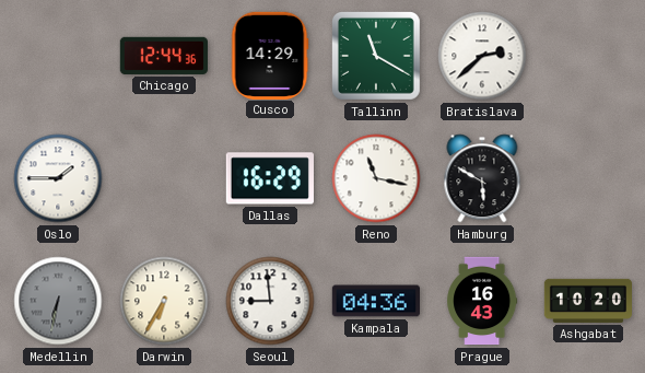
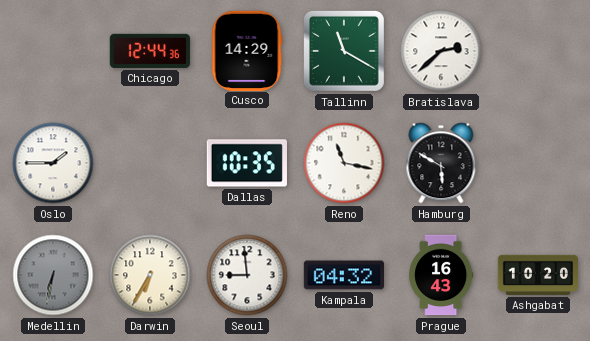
Dallas: 16:29 -> 10:35
Kampala: 04:36 -> 04:32
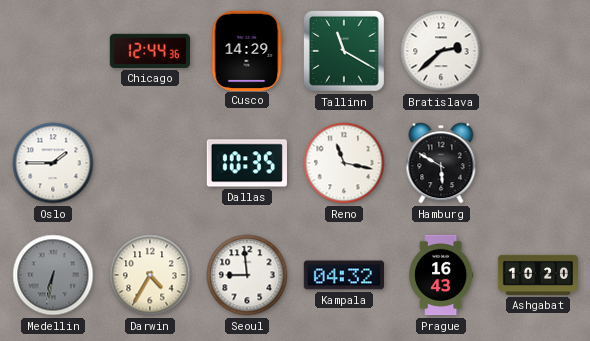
Darwin: 6:35 -> 4:35
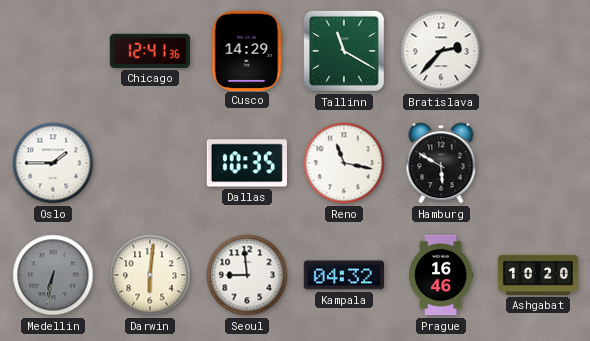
Chicago: 12:44 -> 12:41
Bratislava: 2:38 -> 2:37
Darwin: 4:35 -> 6:01
Prague: 16:43 -> 16:46
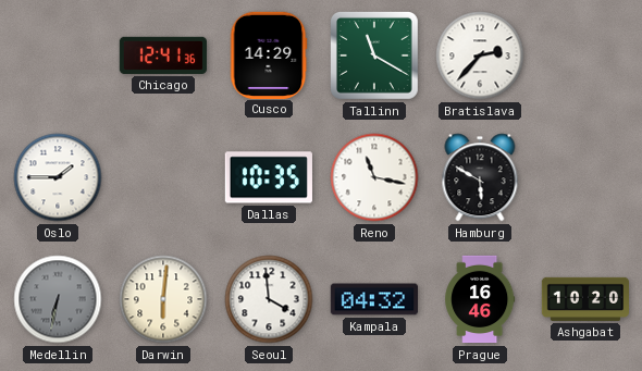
Seoul: 8:59 -> 3:59
